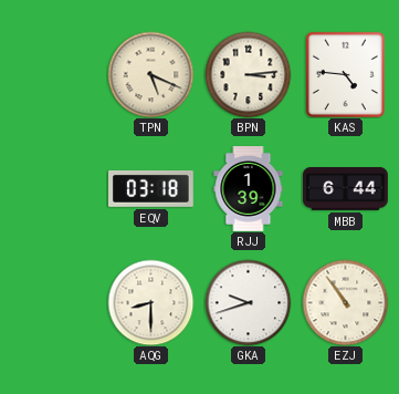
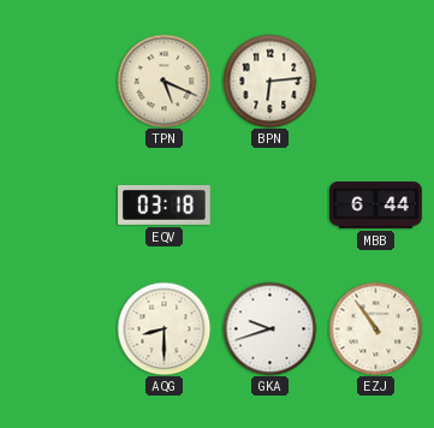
BPN: 3:14 -> 6:14
KAS: 4:46 -> none
RJJ: 1:39 -> none
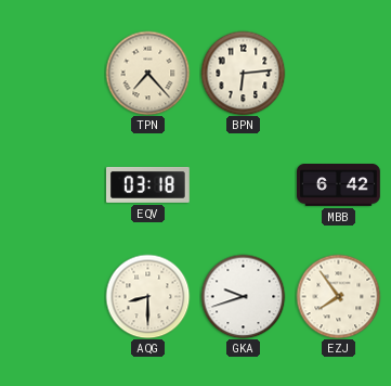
TPN: 5:19 -> 7:23
MBB: 6:44 -> 6:42
EZJ: 10:54 -> 7:54
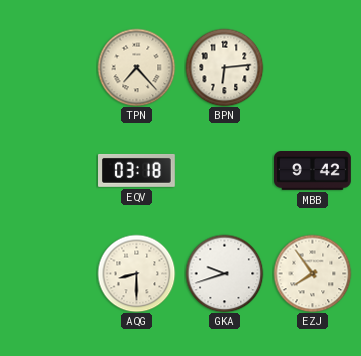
MBB: 6:42 -> 9:42
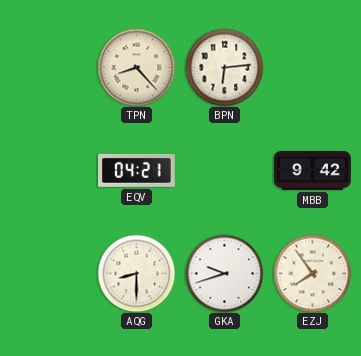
TPN: 7:23 -> 8:23
EQV: 03:18 -> 04:21
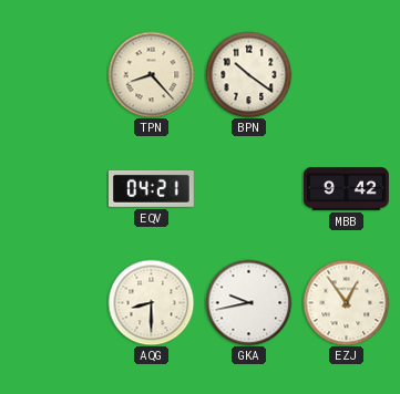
BPN: 6:14 -> 10:21
GKA: 9:42 -> 9:43
EZJ: 7:54 -> 12:54
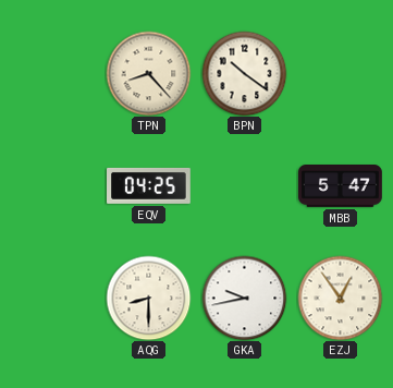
EQV: 04:21 -> 04:25
MBB: 9:42 -> 5:47
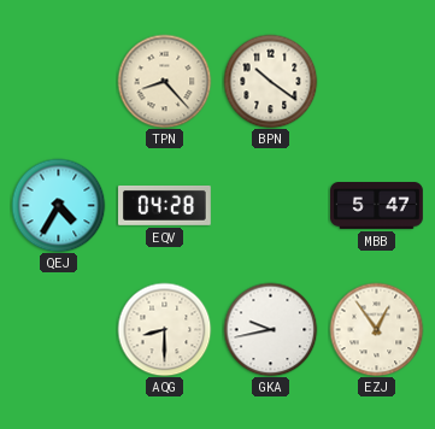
QEJ: none -> 4:35
EQV: 04:25 -> 04:28
